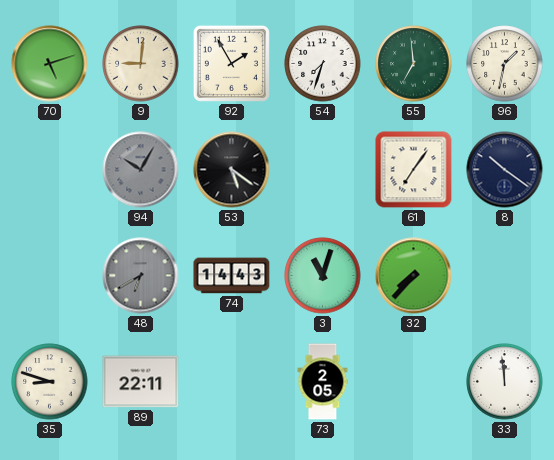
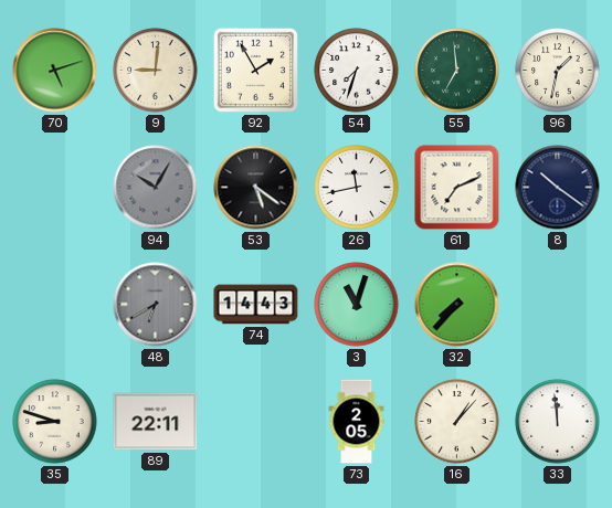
26: none -> 11:43
61: 7:06 -> 7:11
16: none -> 1:07
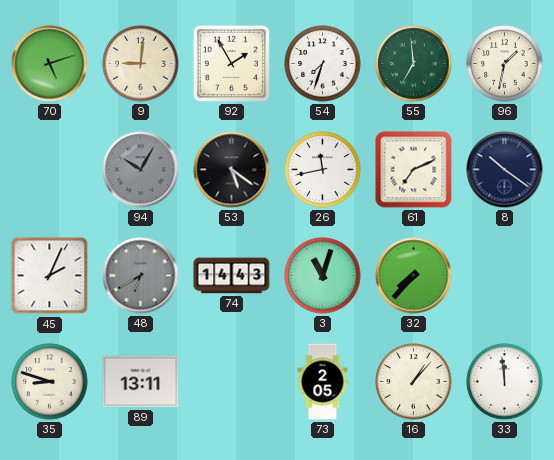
45: none -> 2:04
89: 22:11 -> 13:11
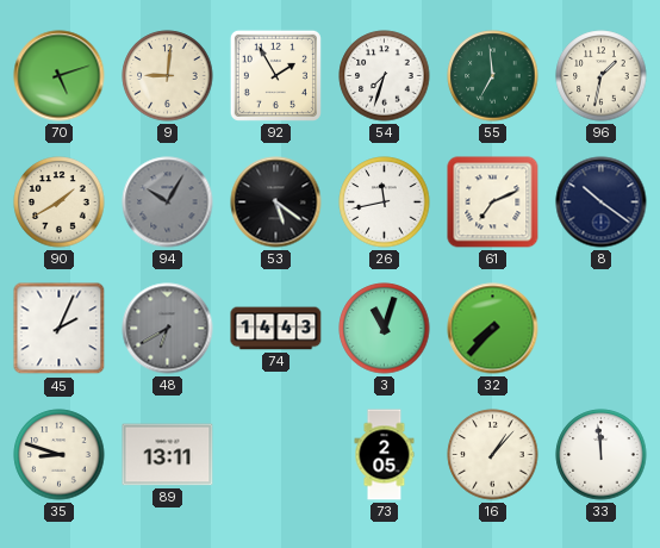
90: none -> 1:40
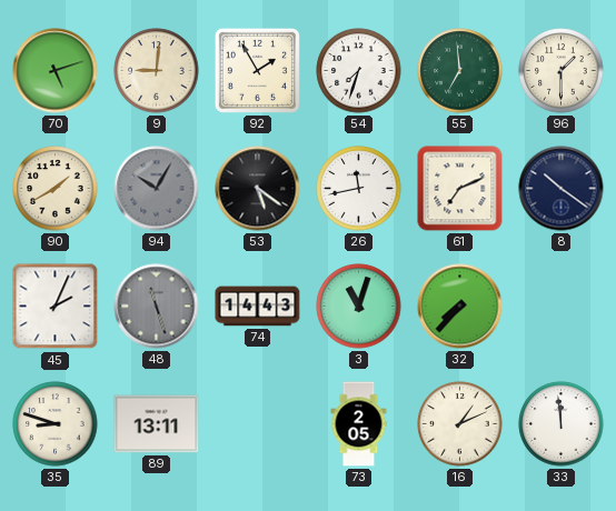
96: 1:32 -> 1:30
48: 6:40 -> 11:27
16: 1:07 -> 1:11
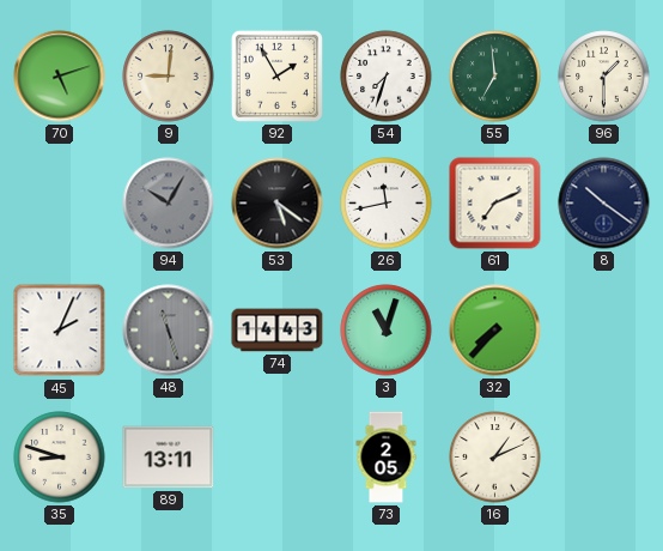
90: 1:40 -> none
33: 11:59 -> none
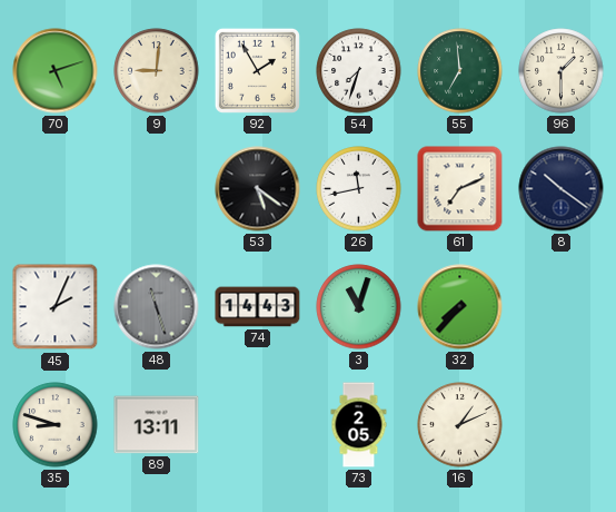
94: 10:05 -> none
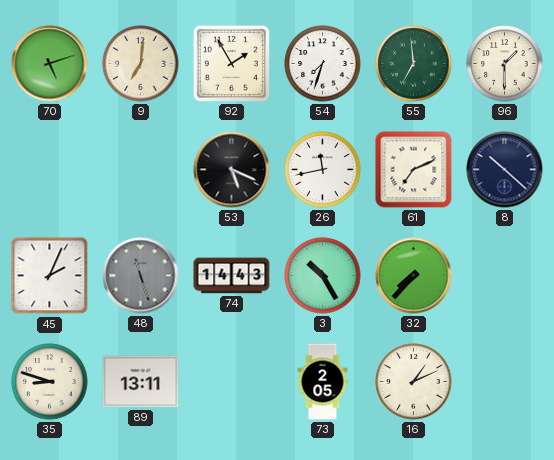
9: 9:01 -> 7:01
53: 5:21 -> 5:19
8: 10:21 -> 10:22
3: 11:03 -> 10:25
